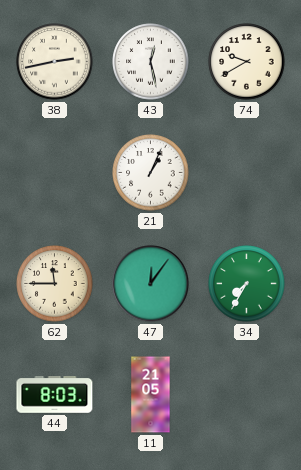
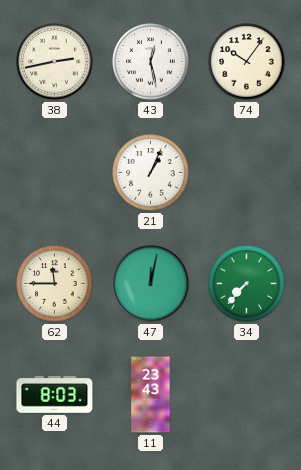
74: 9:40 -> 10:06
47: 12:06 -> 12:02
34: 7:35 -> 7:37
11: 21:05 -> 23:43
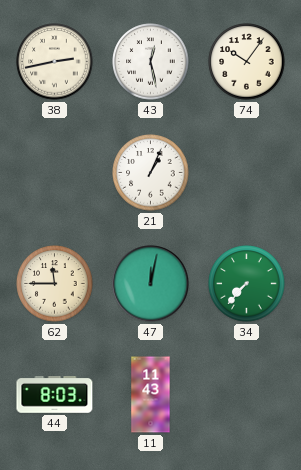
11: 23:43 -> 11:43
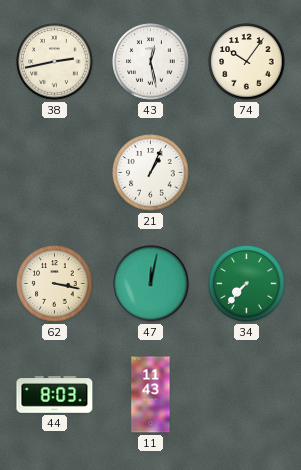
62: 11:45 -> 3:17
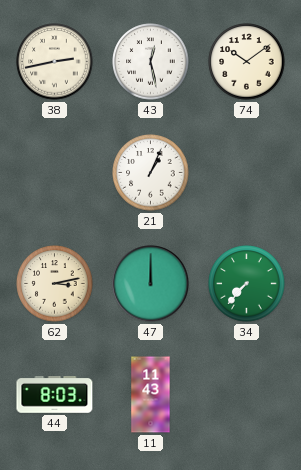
74: 10:06 -> 10:09
62: 3:17 -> 3:13
47: 12:02 -> 12:00
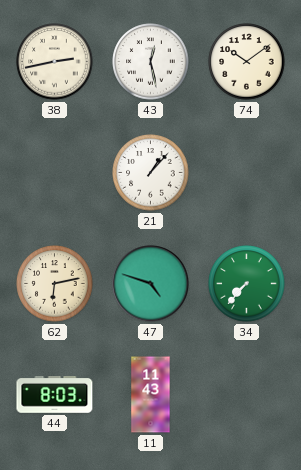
21: 1:04 -> 1:07
62: 3:13 -> 6:13
47: 12:00 -> 4:48
